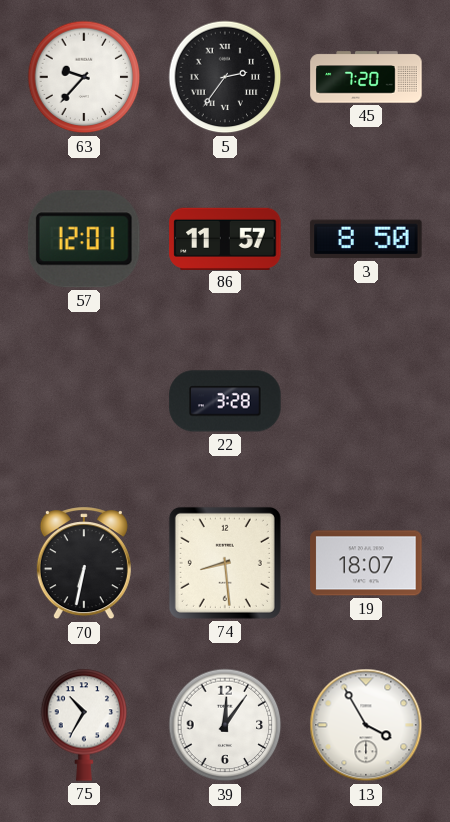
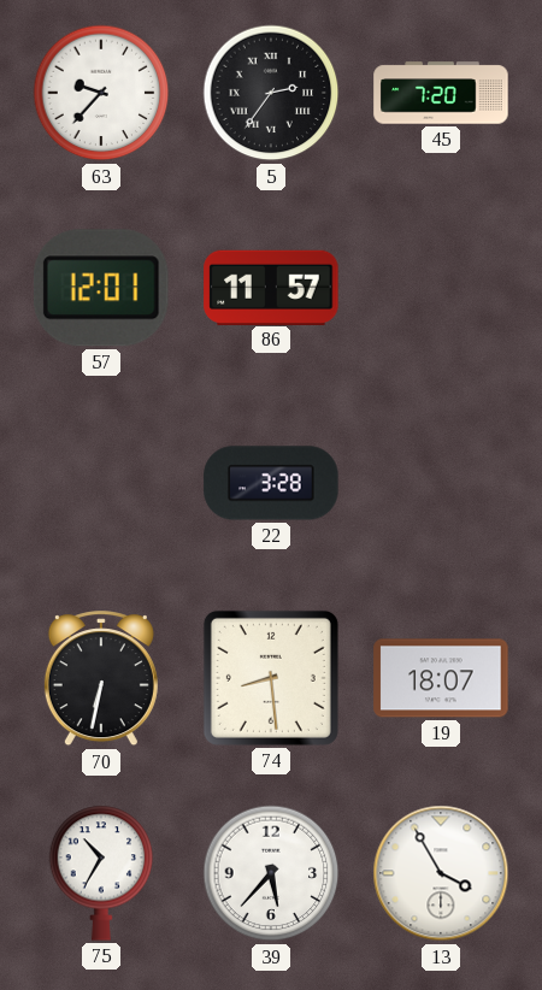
3: 8:50 -> none
39: 12:06 -> 5:37
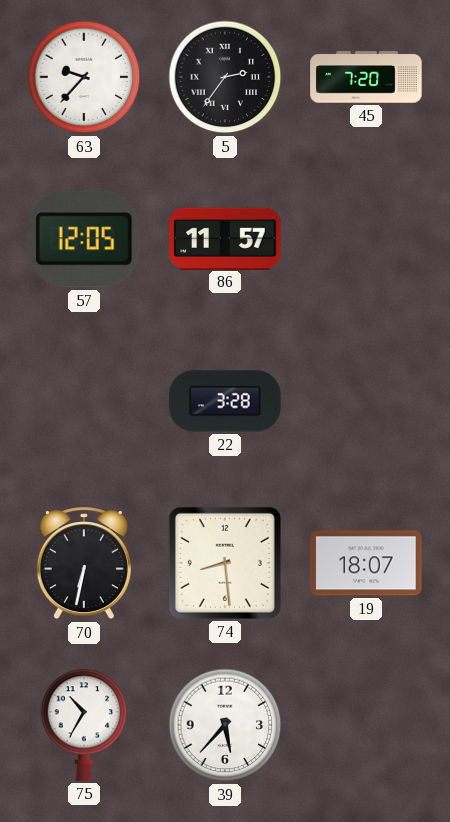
57: 12:01 -> 12:05
13: 3:55 -> none
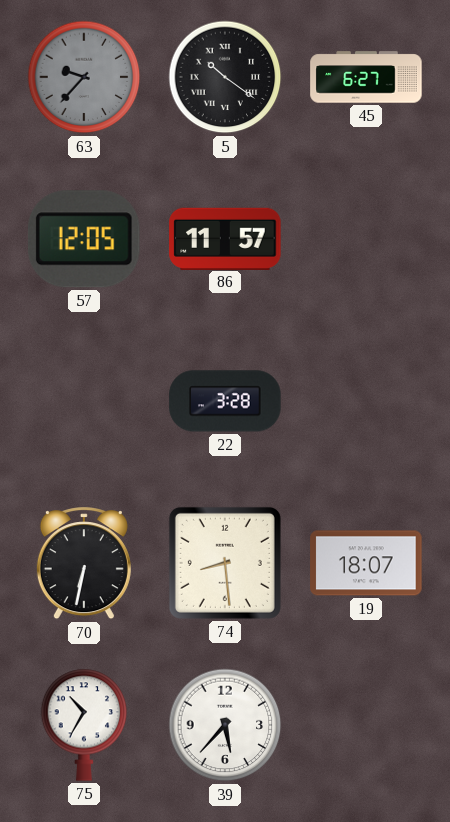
63 dial: white -> grey
5: 2:36 -> 10:21
45: 7:20 -> 6:27
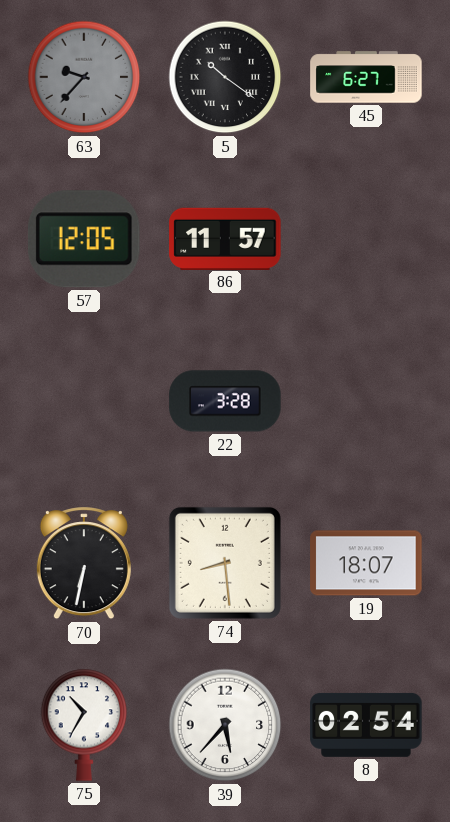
8: none -> 02:54
